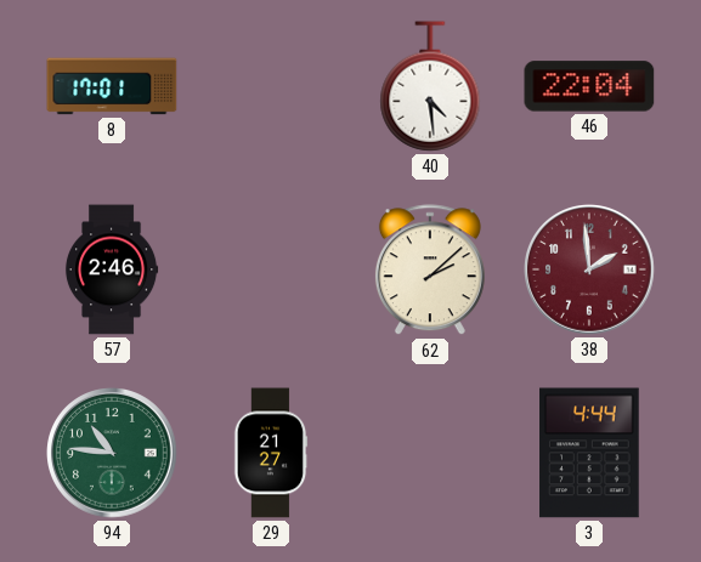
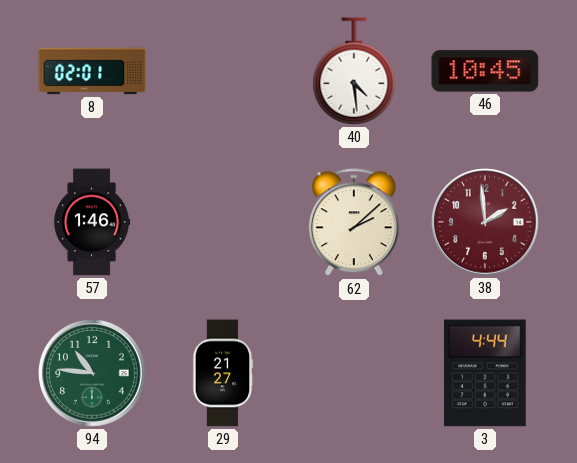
8: 17:01 -> 02:01
46: 22:04 -> 10:45
57: 2:46 -> 1:46
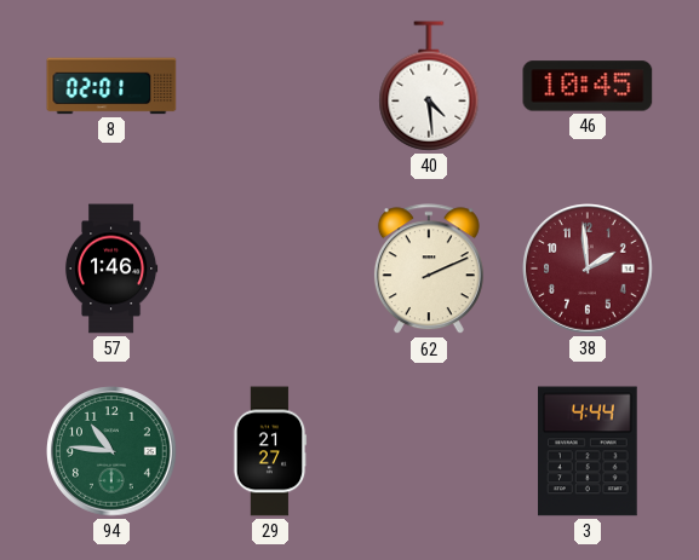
62: 2:08 -> 2:11
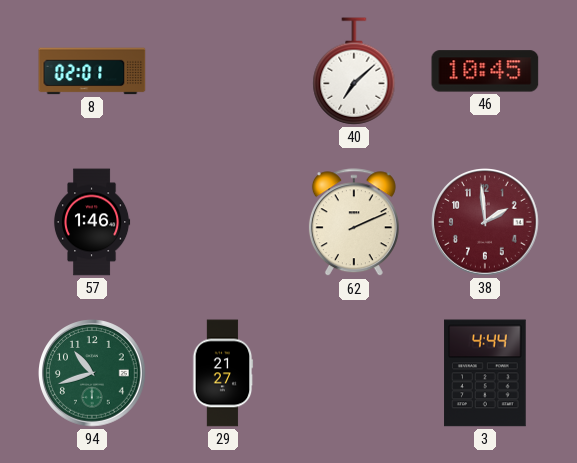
40: 4:29 -> 7:08
94: 10:46 -> 10:42
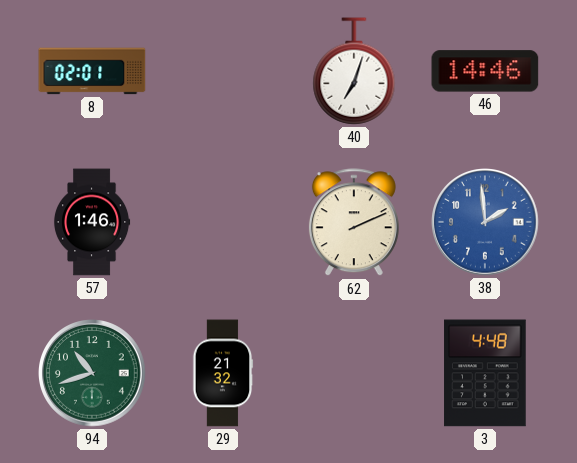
40: 7:08 -> 7:03
46: 10:45 -> 14:46
38 dial: burgundy -> blue
29: 21:27 -> 21:32
3: 4:44 -> 4:48
